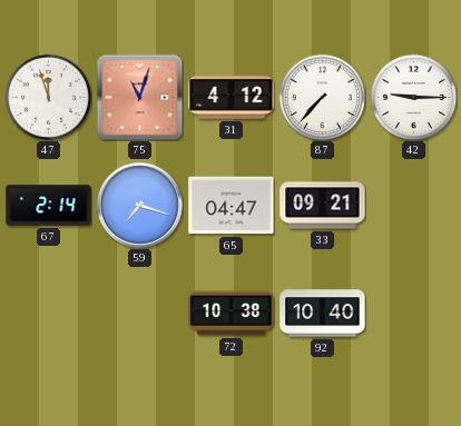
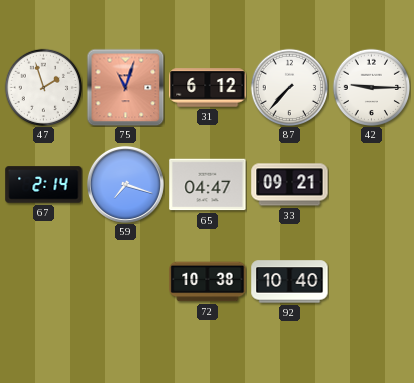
47: 11:57 -> 1:57
31: 4:12 -> 6:12
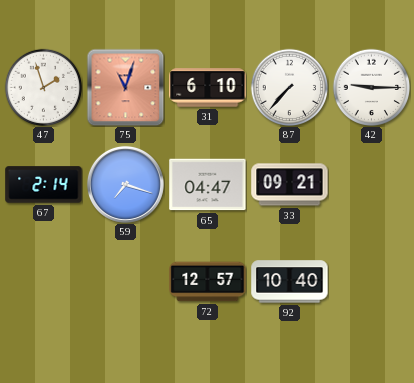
31: 6:12 -> 6:10
72: 10:38 -> 12:57
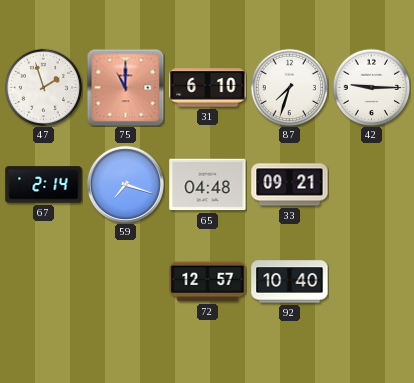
75: 11:03 -> 11:00
87: 7:37 -> 7:33
65: 04:47 -> 04:48
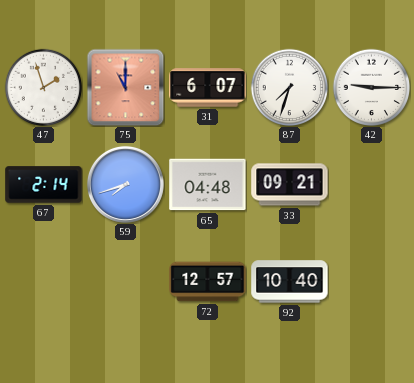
31: 6:10 -> 6:07
59: 7:18 -> 7:42
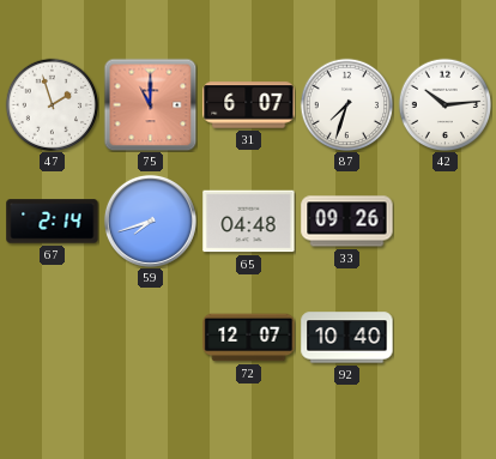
42: 9:15 -> 10:14
33: 09:21 -> 09:26
72: 12:57 -> 12:07
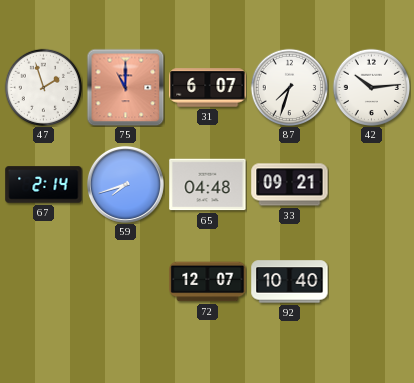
33: 09:26 -> 09:21
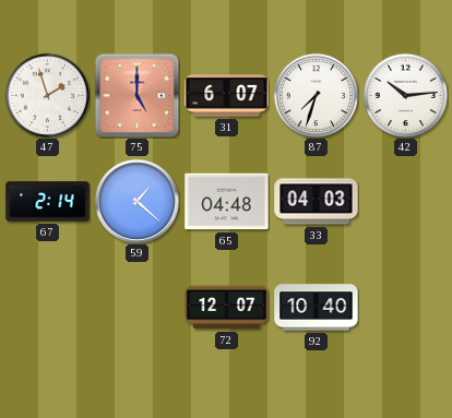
75: 11:00 -> 5:00
59: 7:42 -> 1:22
33: 09:21 -> 04:03
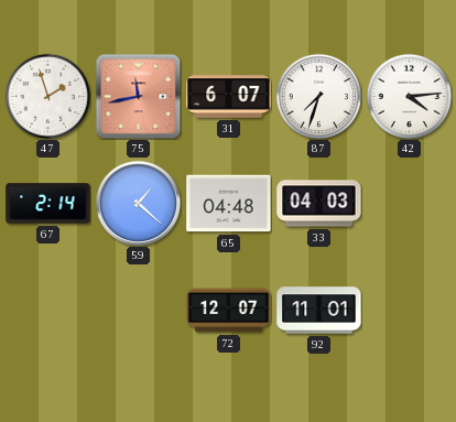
75: 5:00 -> 11:43
42: 10:14 -> 4:14
92: 10:40 -> 11:01
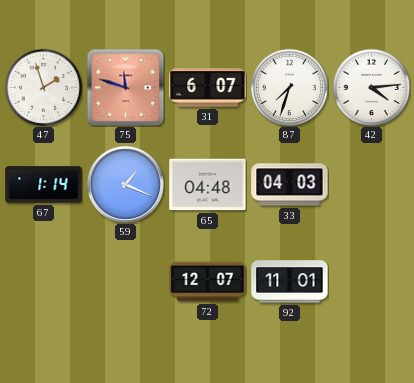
75: 11:43 -> 11:48
67: 2:14 -> 1:14
59: 1:22 -> 1:19
